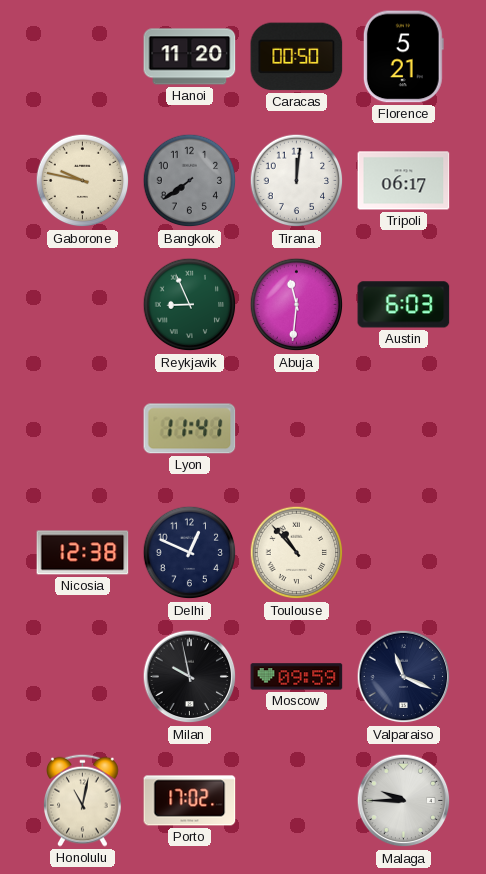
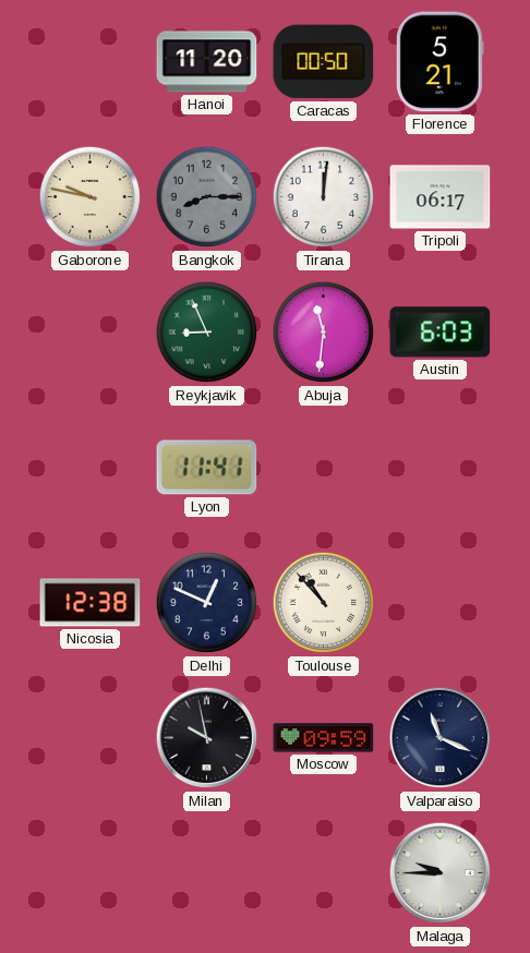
Bangkok: 7:39 -> 8:15
Honolulu: 11:02 -> none
Porto: 17:02 -> none
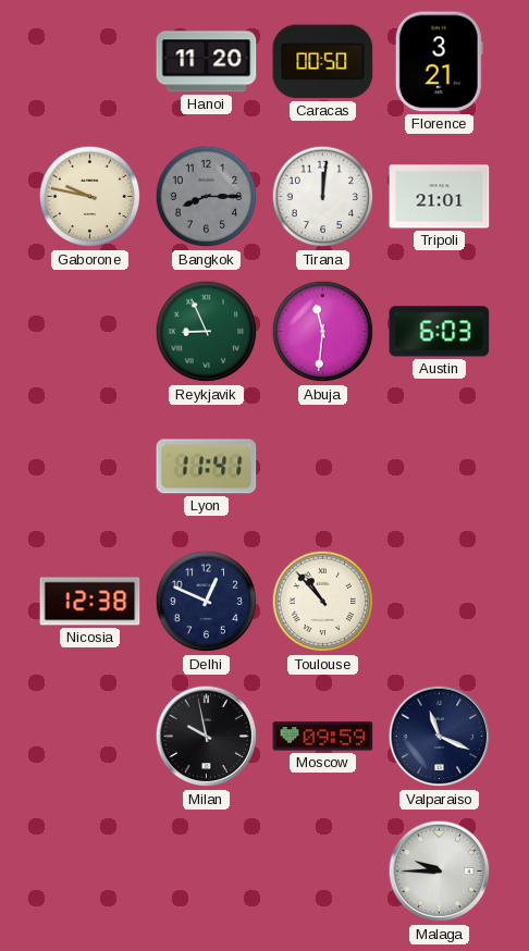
Florence: 5:21 -> 3:21
Tripoli: 06:17 -> 21:01
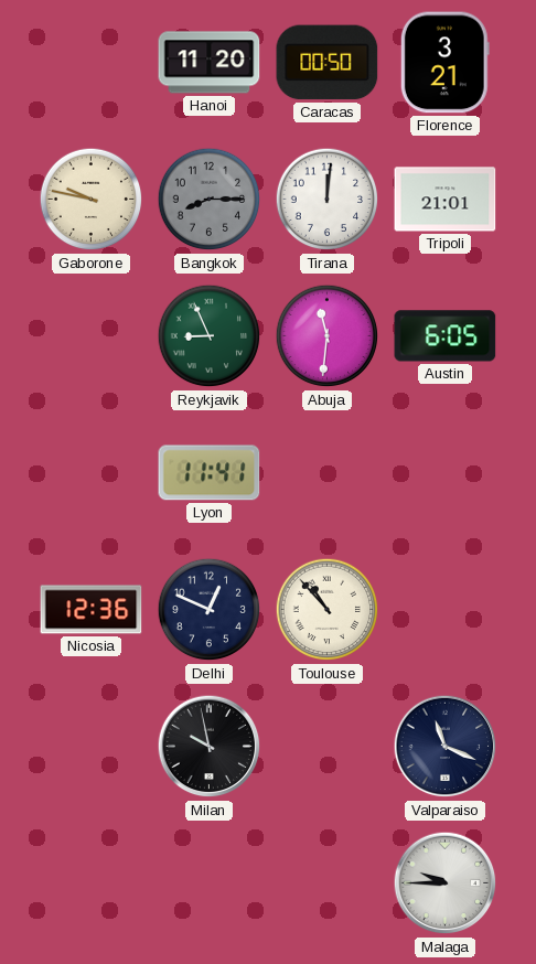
Austin: 6:03 -> 6:05
Nicosia: 12:38 -> 12:36
Moscow: 09:59 -> none
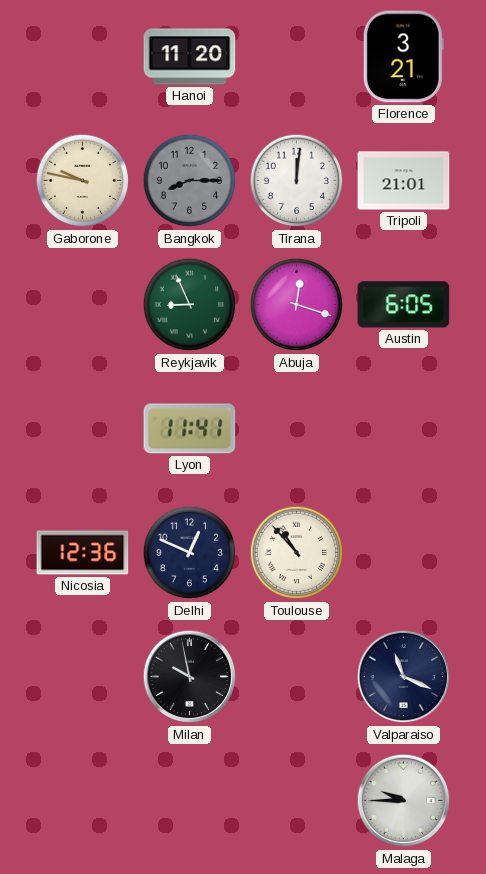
Caracas: 00:50 -> none
Abuja: 11:31 -> 12:18
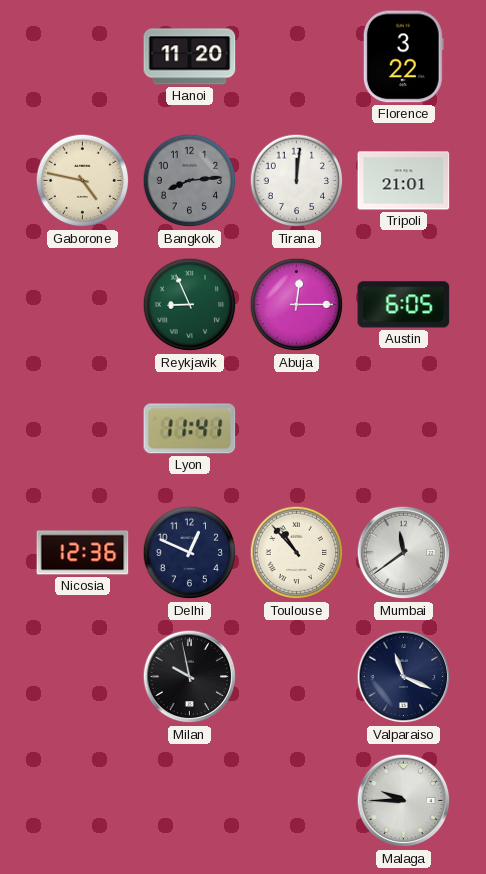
Florence: 3:21 -> 3:22
Gaborone: 9:47 -> 4:47
Bangkok: 8:15 -> 8:14
Abuja: 12:18 -> 12:15
Mumbai: none -> 11:39
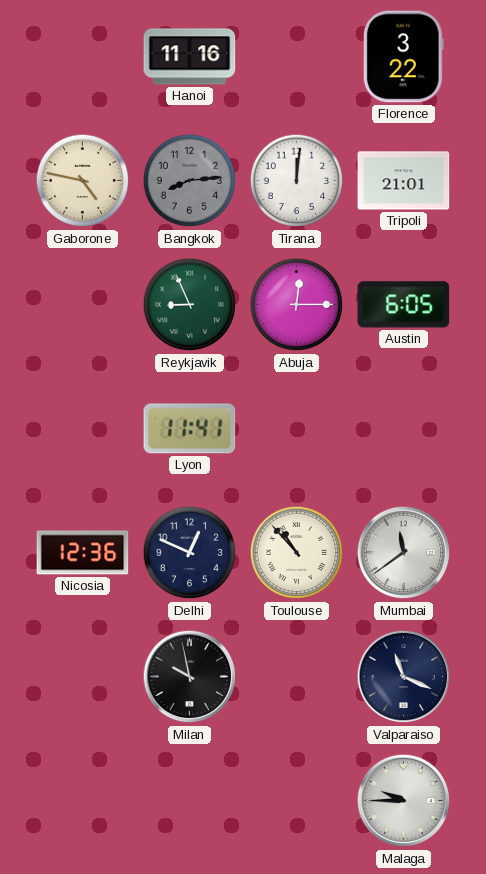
Hanoi: 11:20 -> 11:16
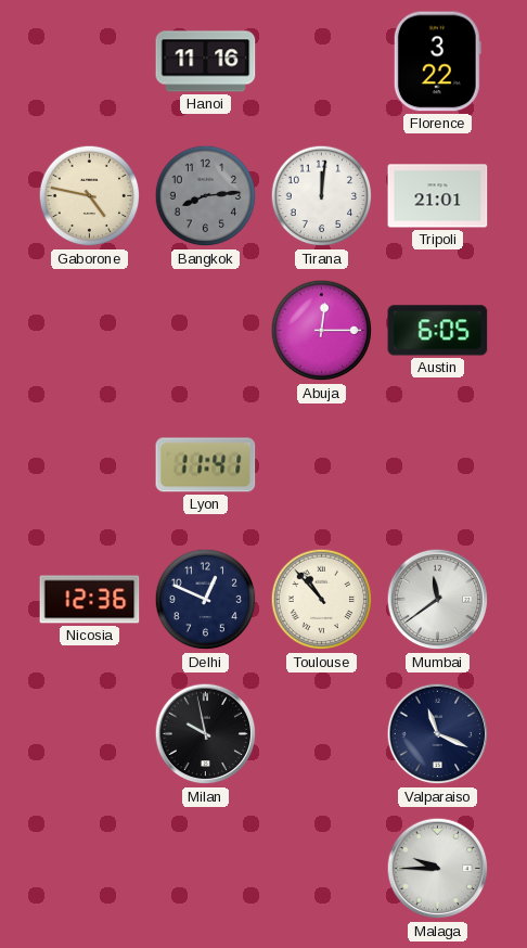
Reykjavik: 8:56 -> none
